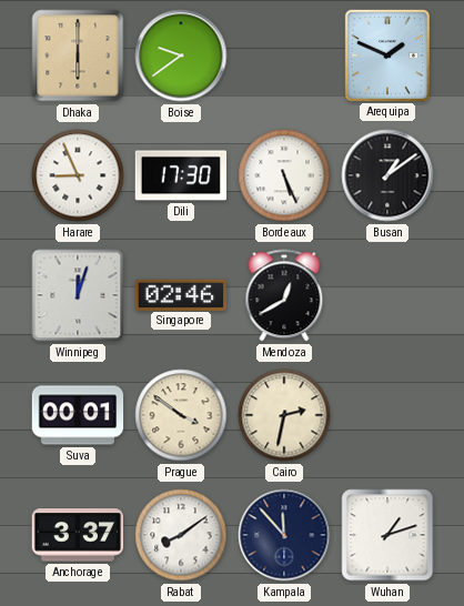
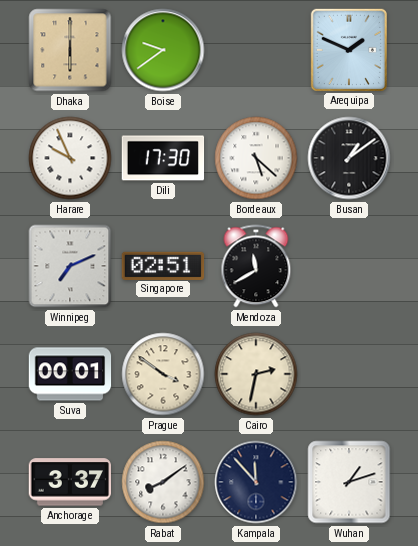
Harare: 8:56 -> 9:56
Bordeaux: 5:26 -> 5:22
Winnipeg: 12:03 -> 7:11
Singapore: 02:46 -> 02:51
Mendoza: 12:40 -> 11:40
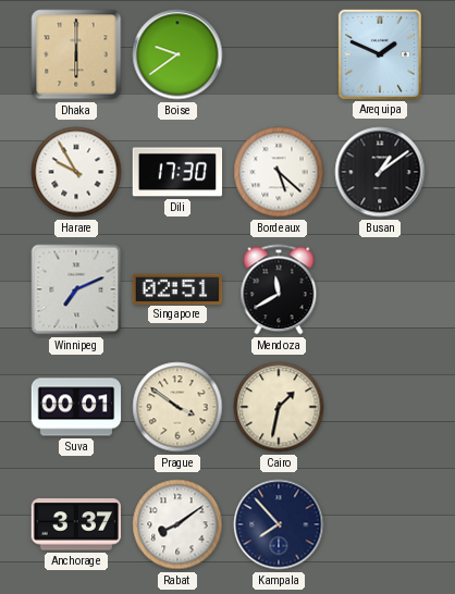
Harare: 9:56 -> 9:55
Cairo: 2:32 -> 1:32
Kampala: 11:53 -> 7:53
Wuhan: 1:12 -> none
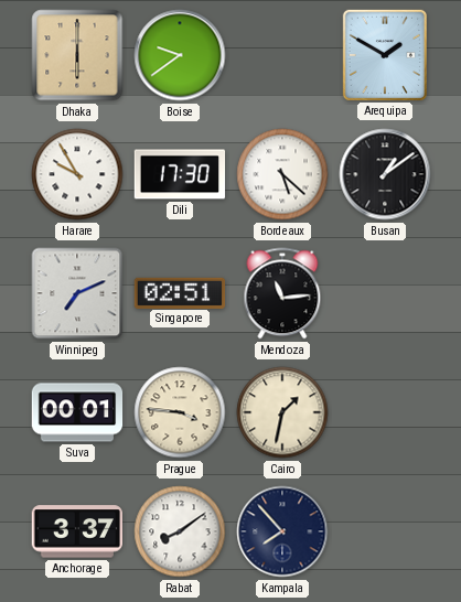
Arequipa: 1:49 -> 1:50
Mendoza: 11:40 -> 11:14
Prague: 3:51 -> 3:46
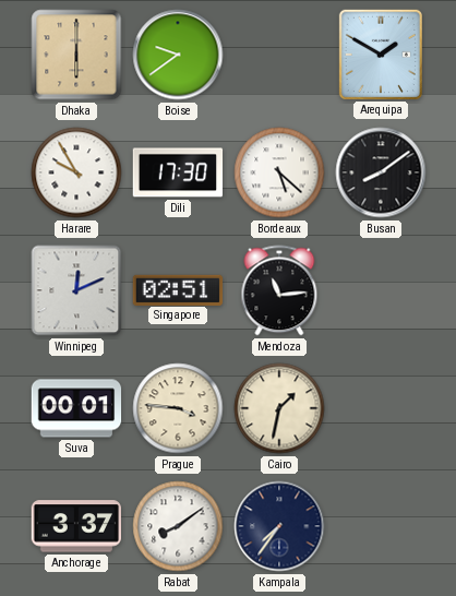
Busan: 1:09 -> 8:09
Winnipeg: 7:11 -> 12:11
Kampala: 7:53 -> 7:36
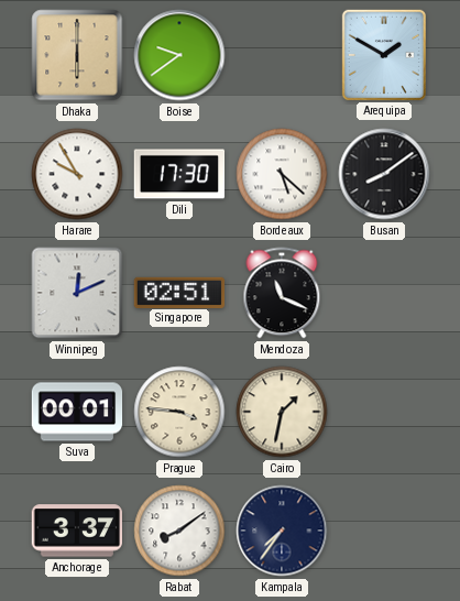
Mendoza: 11:14 -> 11:19
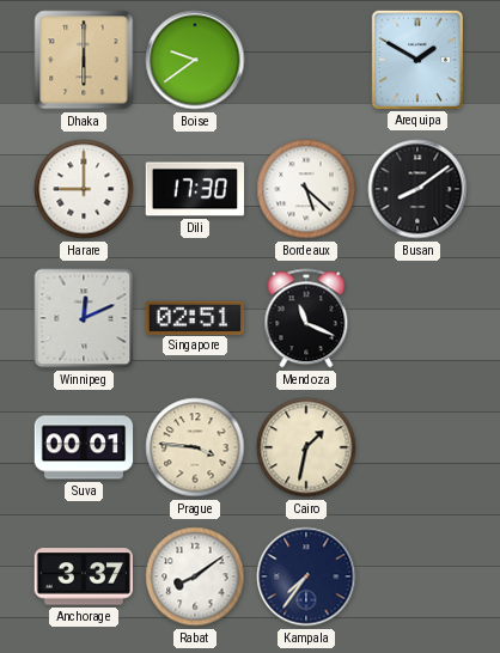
Harare: 9:55 -> 9:00
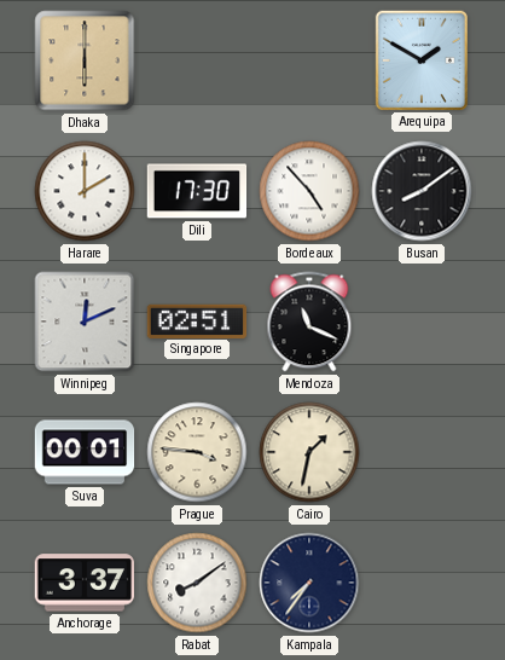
Boise: 9:39 -> none
Harare: 9:00 -> 2:00
Bordeaux: 5:22 -> 4:53
